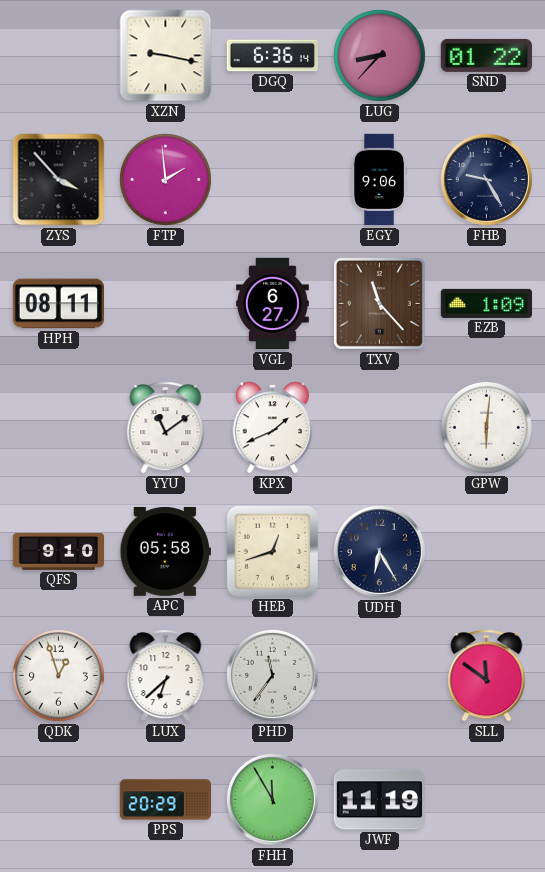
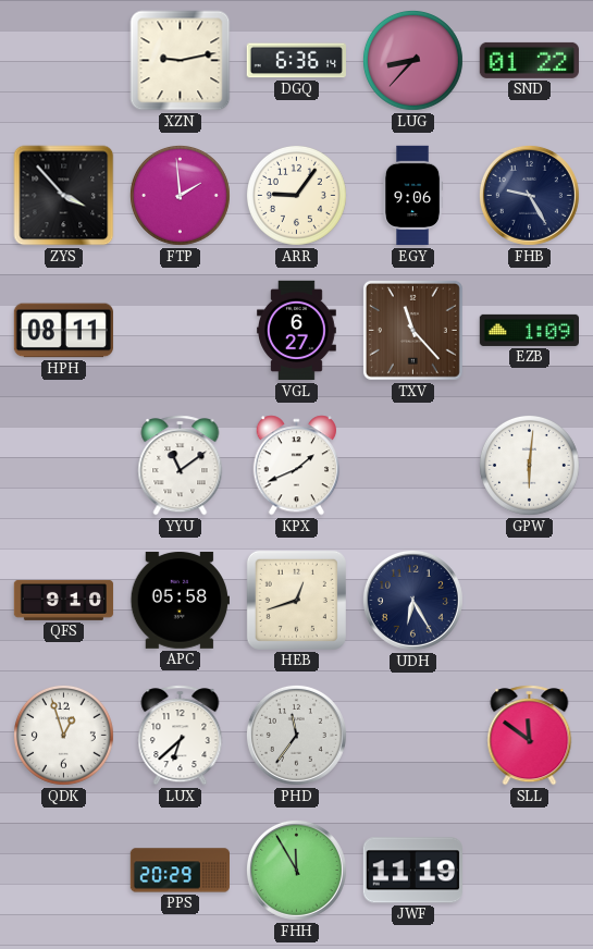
XZN: 9:17 -> 9:13
ARR: none -> 9:06
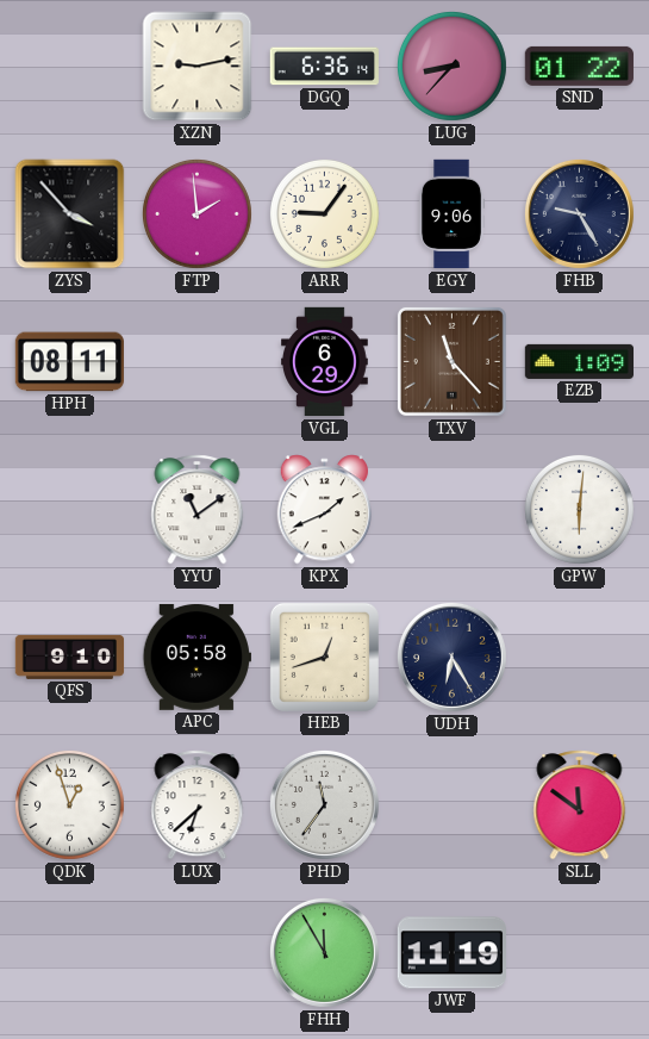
VGL: 6:27 -> 6:29
PPS: 20:29 -> none
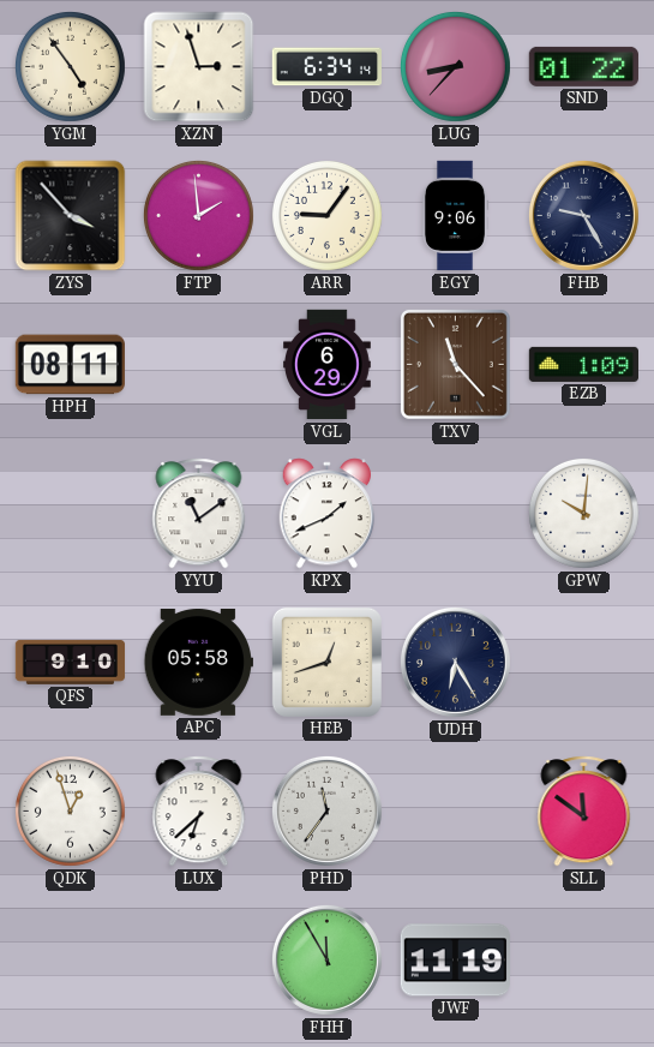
YGM: none -> 4:54
XZN: 9:13 -> 2:57
DGQ: 6:36 -> 6:34
GPW: 6:01 -> 10:01
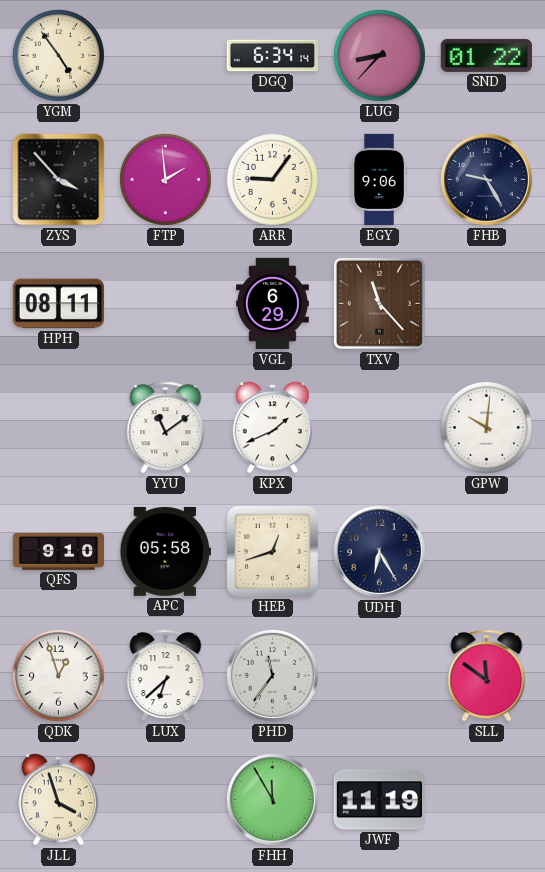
XZN: 2:57 -> none
EZB: 1:09 -> none
JLL: none -> 3:57
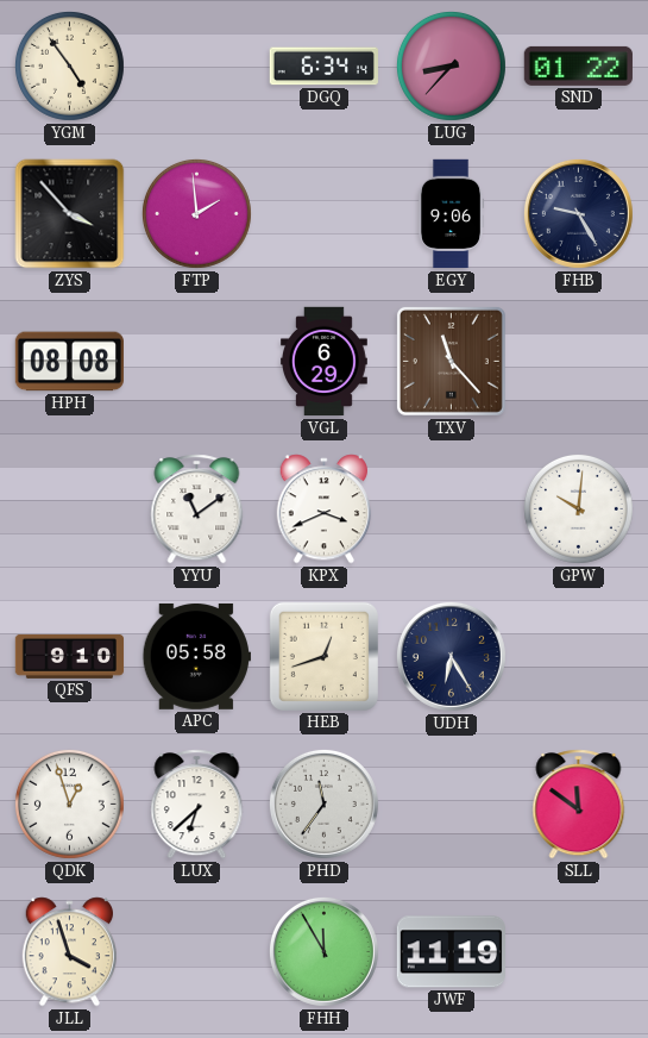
ARR: 9:06 -> none
HPH: 08:11 -> 08:08
KPX: 1:41 -> 3:41
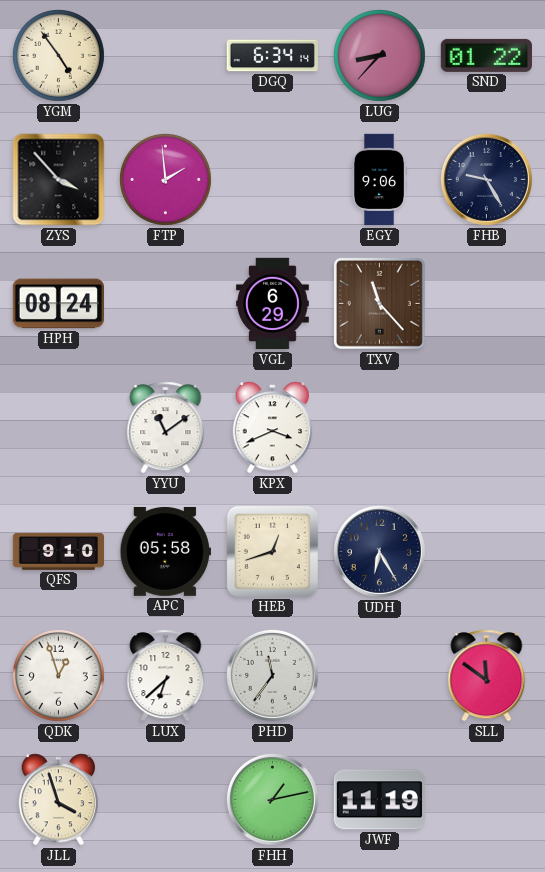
HPH: 08:08 -> 08:24
GPW: 10:01 -> none
FHH: 11:55 -> 1:13
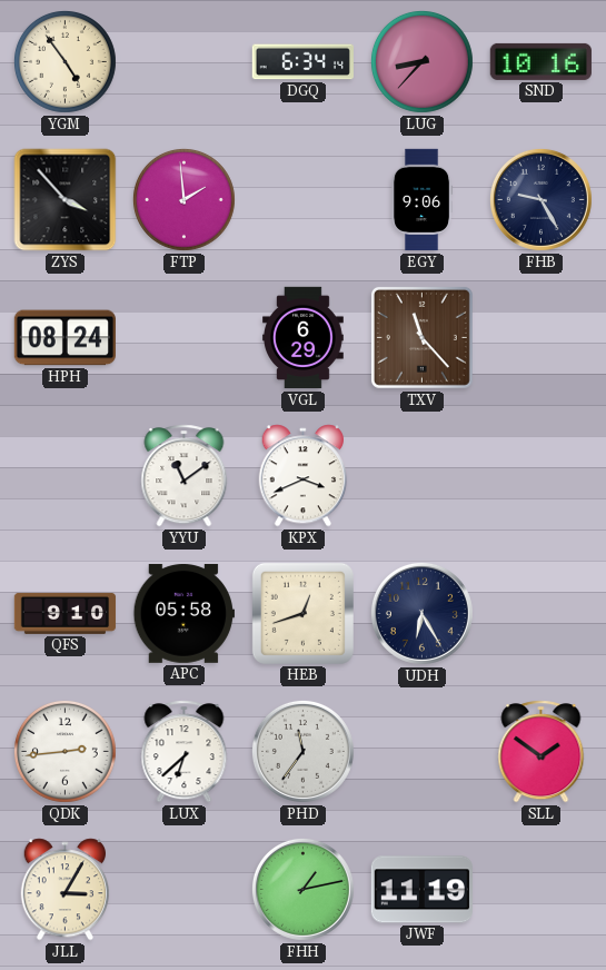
SND: 01:22 -> 10:16
QDK: 12:57 -> 2:44
SLL: 11:51 -> 1:51
JLL: 3:57 -> 3:05
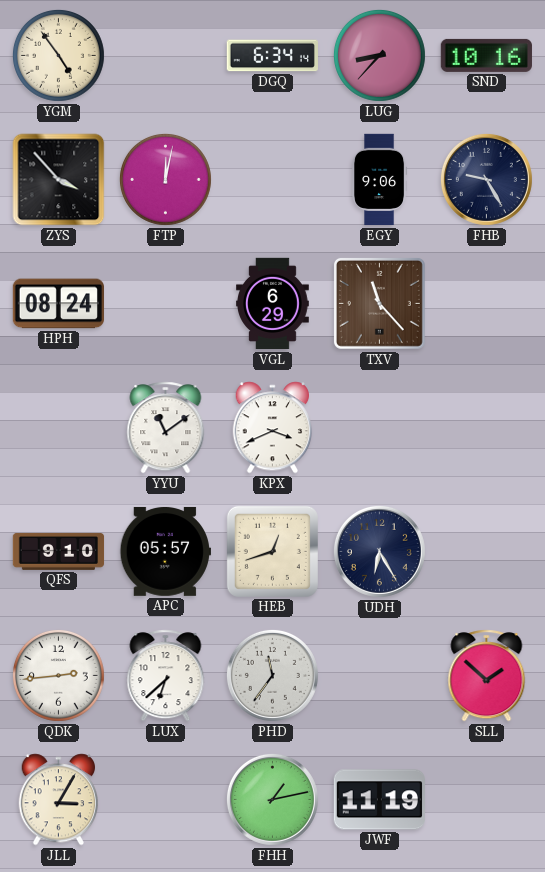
FTP: 1:59 -> 12:02
APC: 05:58 -> 05:57
SLL: 1:51 -> 1:52
